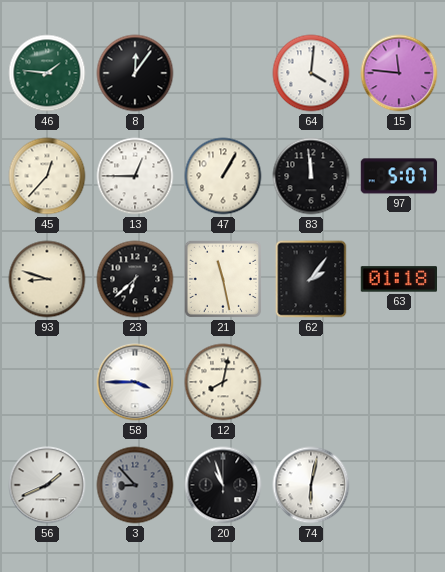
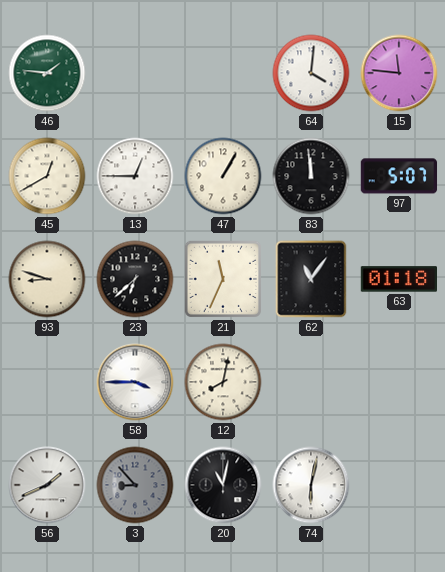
8: 12:06 -> none
45: 12:37 -> 12:40
21: 11:28 -> 11:34
62: 2:06 -> 11:06
20: 10:57 -> 11:02
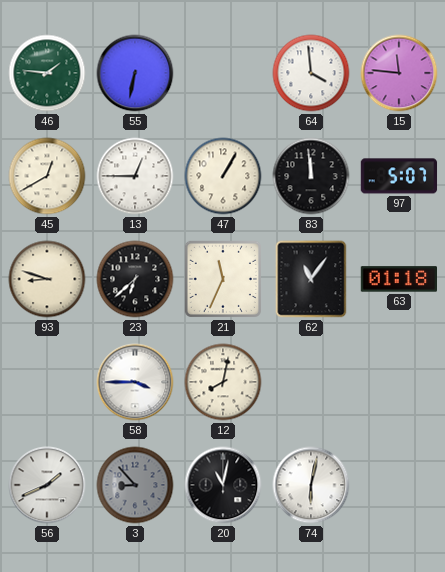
55: none -> 6:32
64: 4:01 -> 3:59
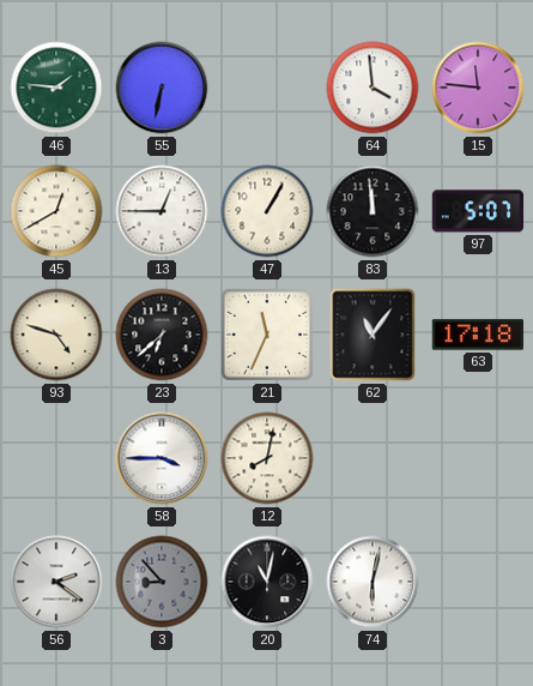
93: 8:48 -> 4:48
63: 01:18 -> 17:18
56: 1:41 -> 2:21
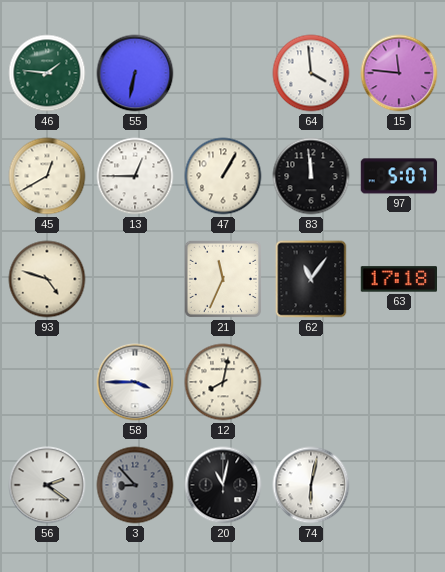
23: 6:38 -> none
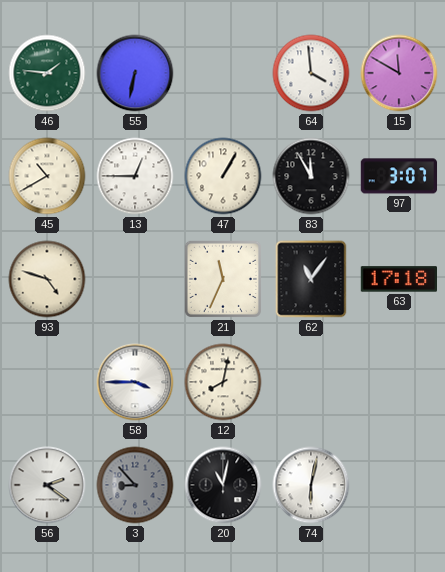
15: 11:46 -> 11:50
45: 12:40 -> 10:40
83: 11:59 -> 11:55
97: 5:07 -> 3:07
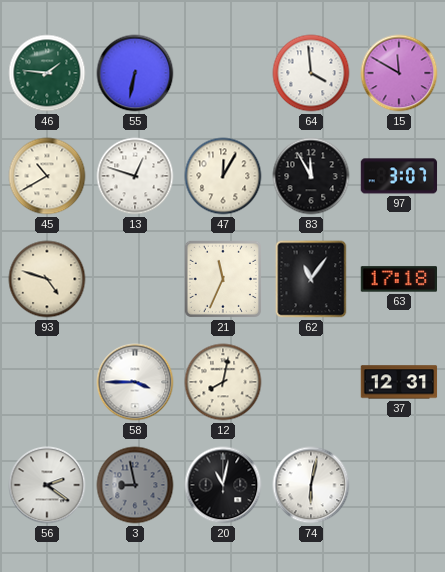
13: 12:45 -> 12:48
47: 1:05 -> 12:05
37: none -> 12:31
3: 8:53 -> 8:58
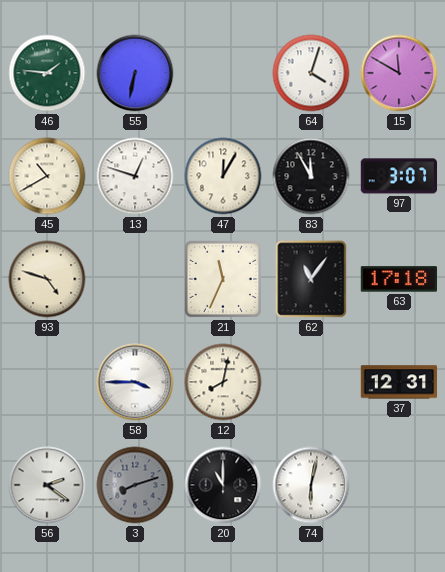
64: 3:59 -> 4:03
3: 8:58 -> 8:12
20: 11:02 -> 11:00
